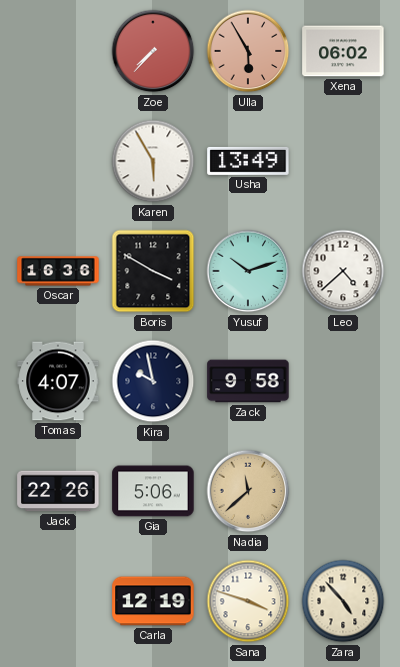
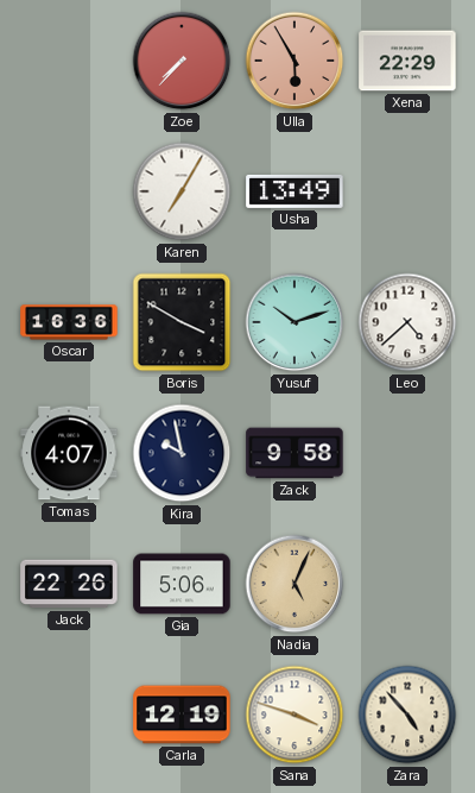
Xena: 06:02 -> 22:29
Karen: 5:55 -> 7:05
Nadia: 11:38 -> 5:04
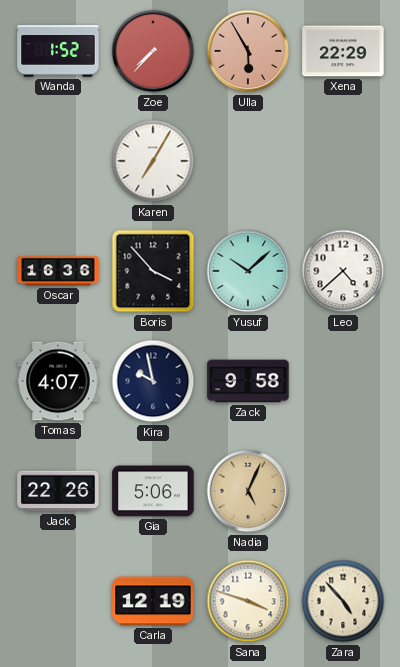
Wanda: none -> 1:52
Usha: 13:49 -> none
Boris: 3:50 -> 3:53
Yusuf: 10:12 -> 10:08
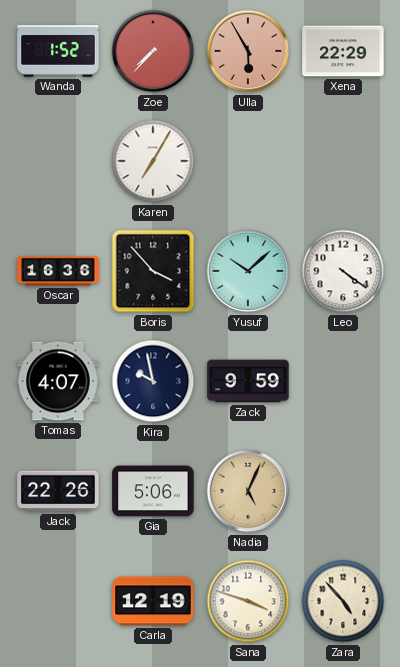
Leo: 4:38 -> 4:21
Zack: 9:58 -> 9:59
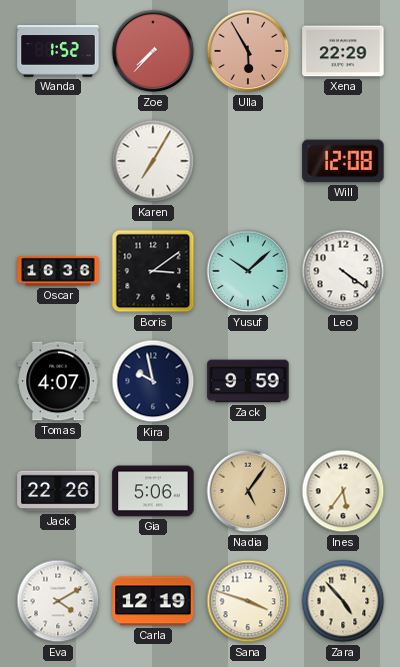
Will: none -> 12:08
Boris: 3:53 -> 3:09
Nadia: 5:04 -> 5:06
Ines: none -> 5:36
Eva: none -> 4:10
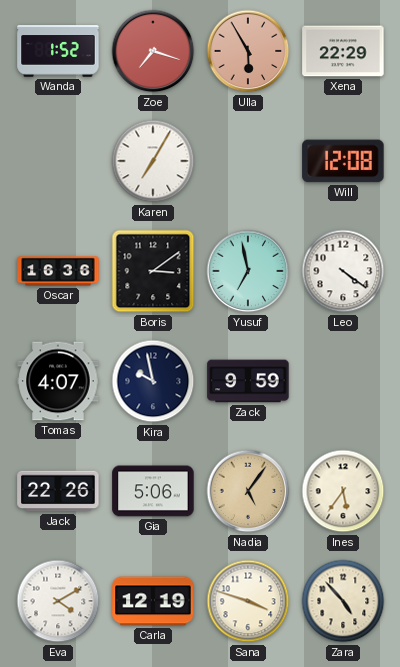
Zoe: 7:37 -> 7:18
Yusuf: 10:08 -> 6:58
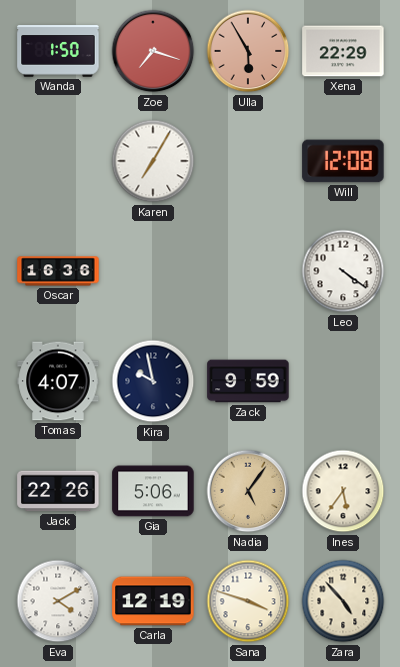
Wanda: 1:52 -> 1:50
Boris: 3:09 -> none
Yusuf: 6:58 -> none
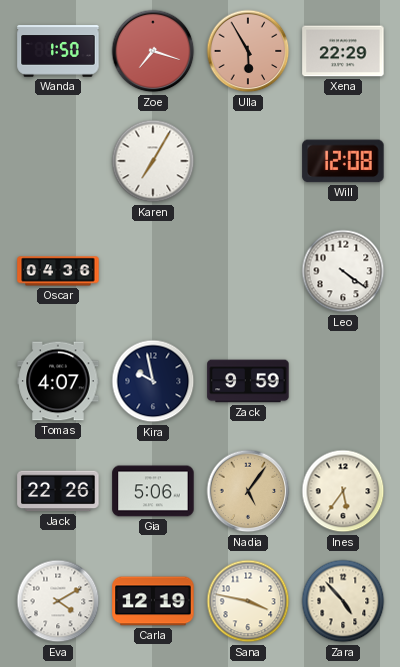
Oscar: 16:36 -> 04:36
Sana: 3:48 -> 3:47
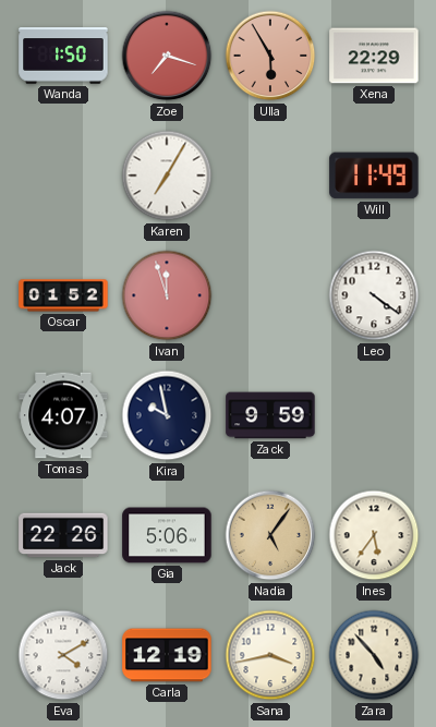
Will: 12:08 -> 11:49
Oscar: 04:36 -> 01:52
Ivan: none -> 11:57
Sana: 3:47 -> 3:43
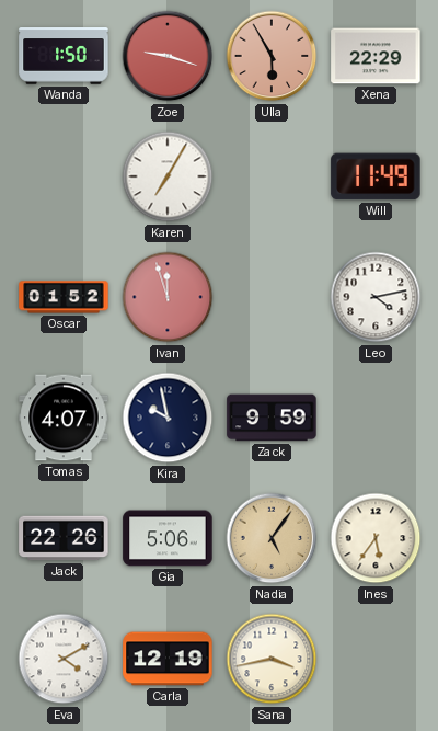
Zoe: 7:18 -> 9:18
Leo: 4:21 -> 4:13
Zara: 4:53 -> none
